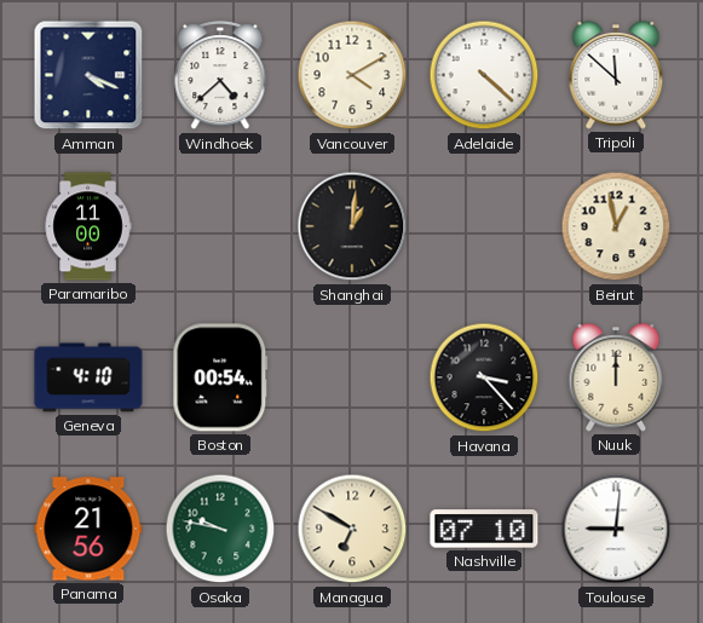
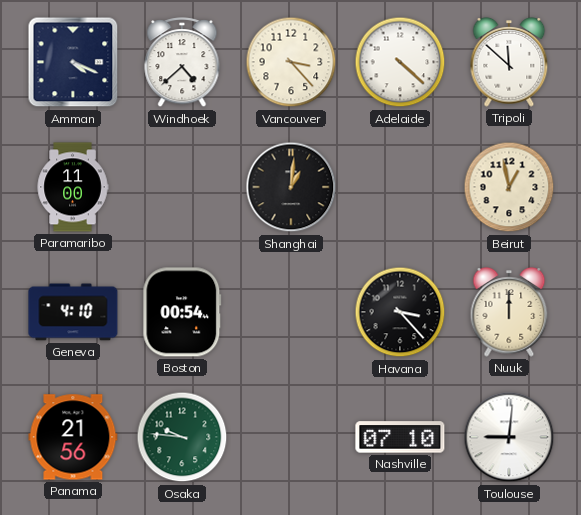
Vancouver: 4:10 -> 3:23
Osaka: 9:47 -> 9:46
Managua: 6:50 -> none
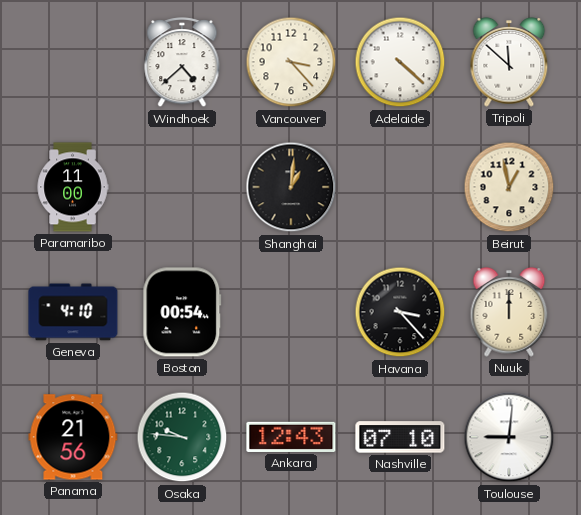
Amman: 4:19 -> none
Ankara: none -> 12:43
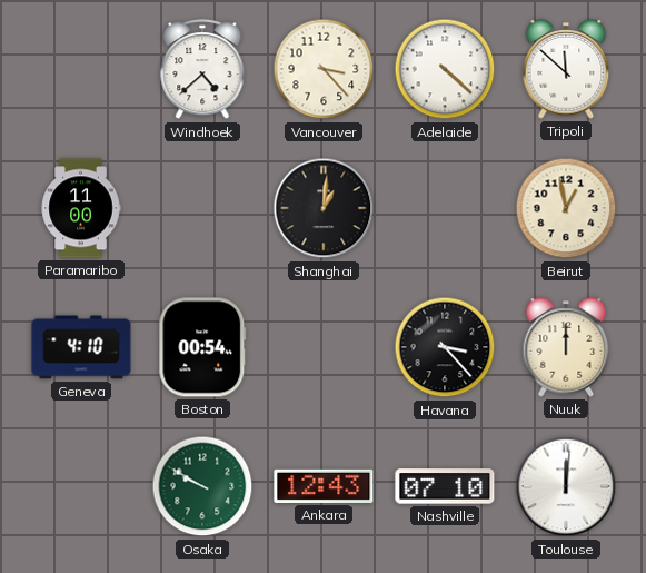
Panama: 21:56 -> none
Osaka: 9:46 -> 9:50
Toulouse: 9:01 -> 12:01
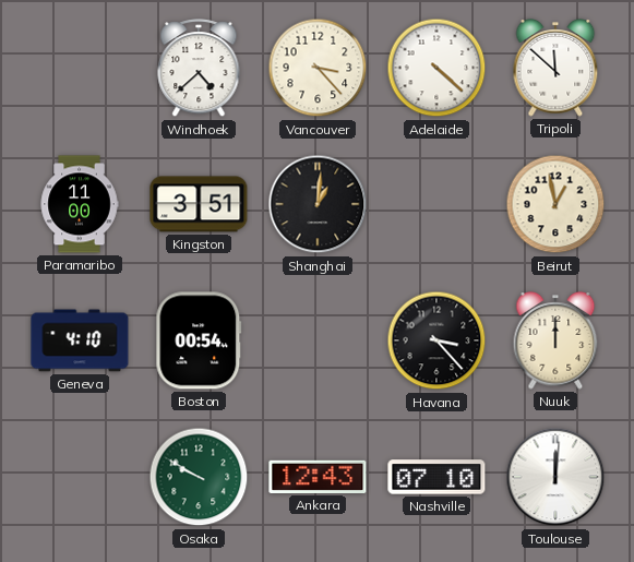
Kingston: none -> 3:51
